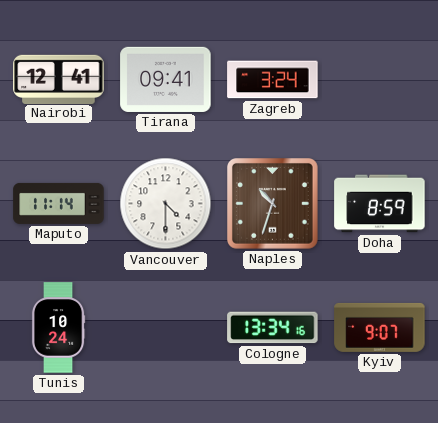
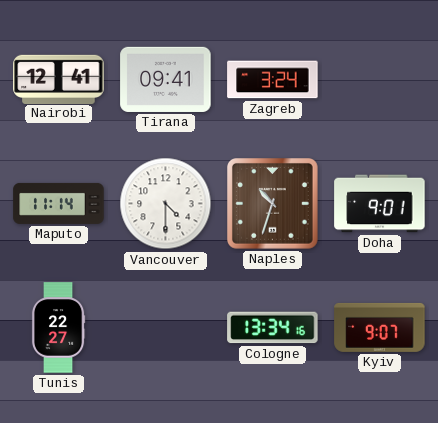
Doha: 8:59 -> 9:01
Tunis: 10:24 -> 22:27
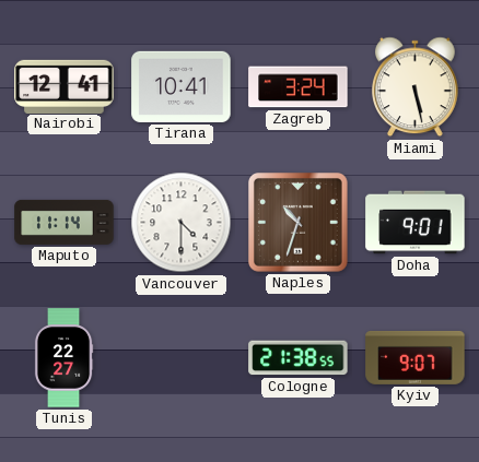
Tirana: 09:41 -> 10:41
Miami: none -> 5:28
Cologne: 13:34 -> 21:38
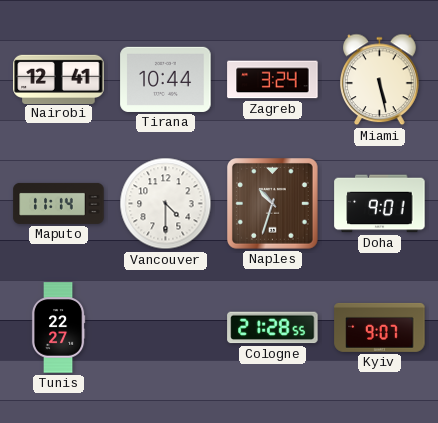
Tirana: 10:41 -> 10:44
Cologne: 21:38 -> 21:28
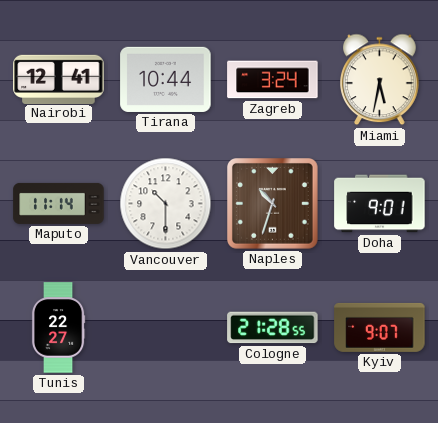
Miami: 5:28 -> 5:32
Vancouver: 4:30 -> 10:30
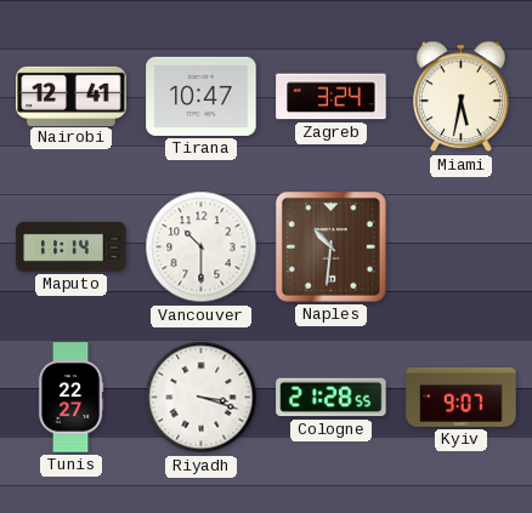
Tirana: 10:44 -> 10:47
Naples: 10:33 -> 10:31
Doha: 9:01 -> none
Riyadh: none -> 3:18
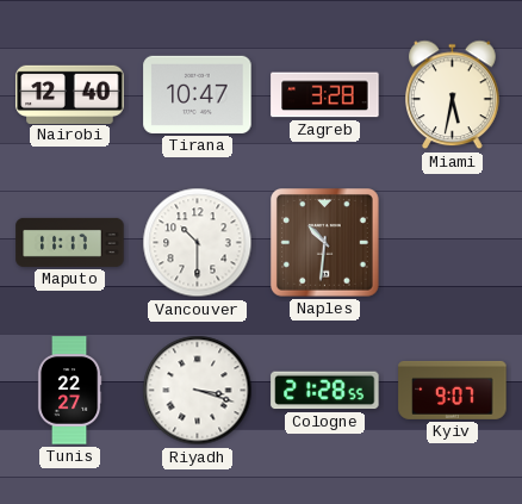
Nairobi: 12:41 -> 12:40
Zagreb: 3:24 -> 3:28
Maputo: 11:14 -> 11:17
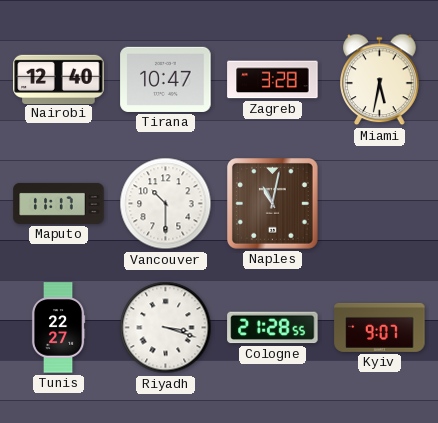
Naples: 10:31 -> 11:02
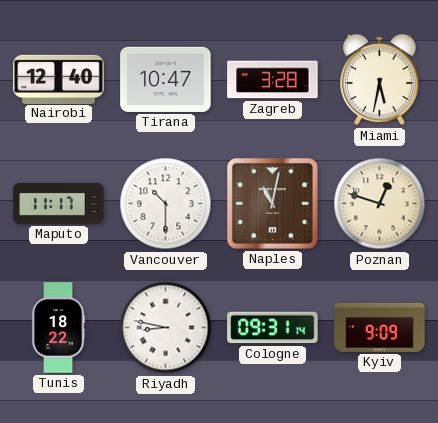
Poznan: none -> 12:48
Tunis: 22:27 -> 18:22
Riyadh: 3:18 -> 8:47
Cologne: 21:28 -> 09:31
Kyiv: 9:07 -> 9:09
